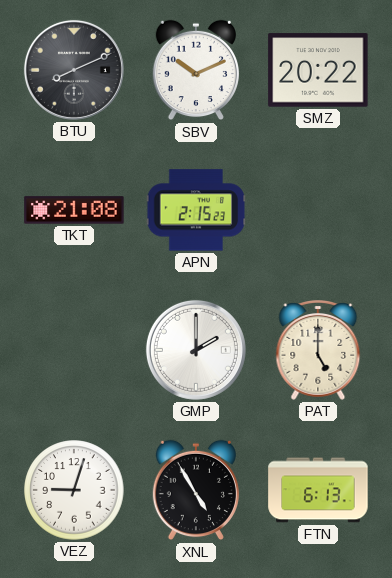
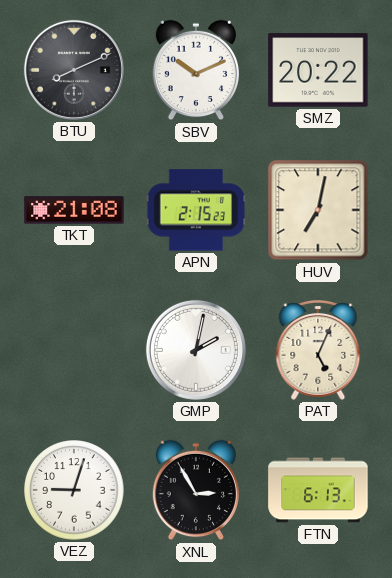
HUV: none -> 7:02
GMP: 2:00 -> 2:02
PAT: 5:00 -> 5:04
XNL: 4:55 -> 2:55
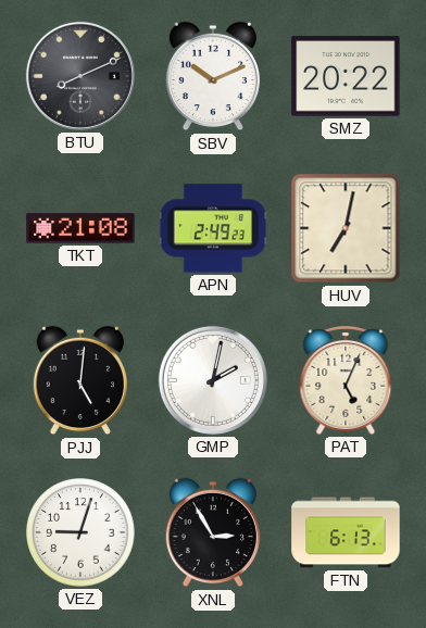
APN: 2:15 -> 2:49
PJJ: none -> 5:01
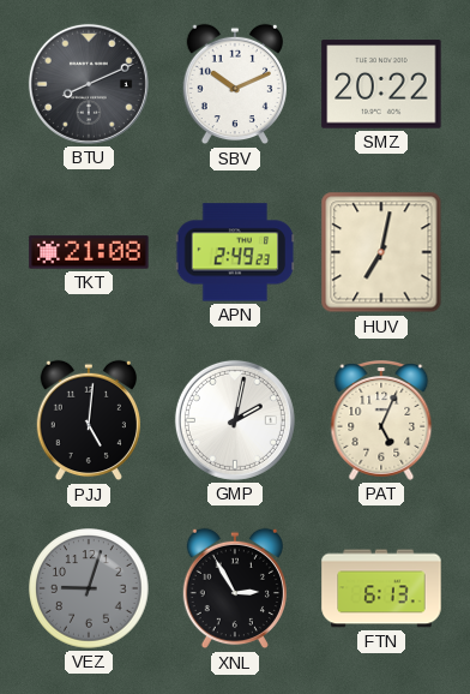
VEZ dial: white -> grey
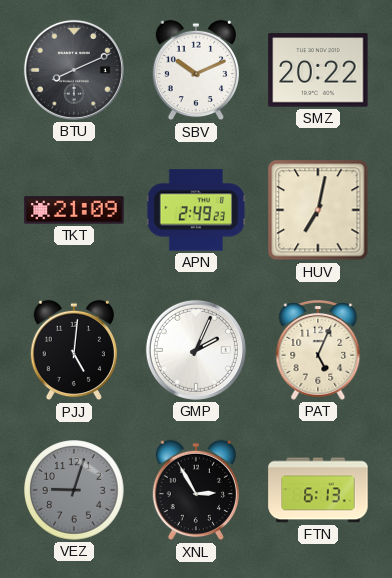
TKT: 21:08 -> 21:09
GMP: 2:02 -> 2:04
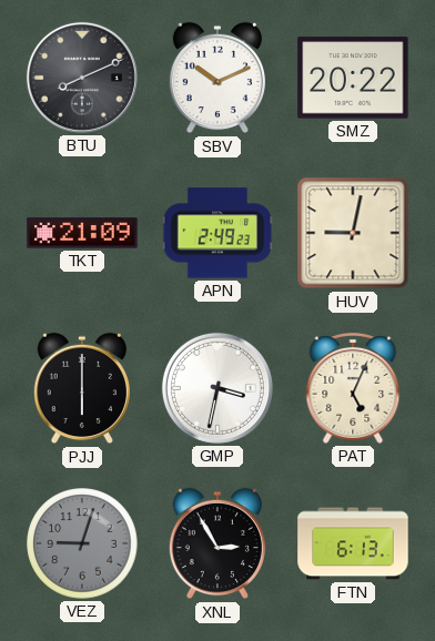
HUV: 7:02 -> 9:02
PJJ: 5:01 -> 6:00
GMP: 2:04 -> 3:32
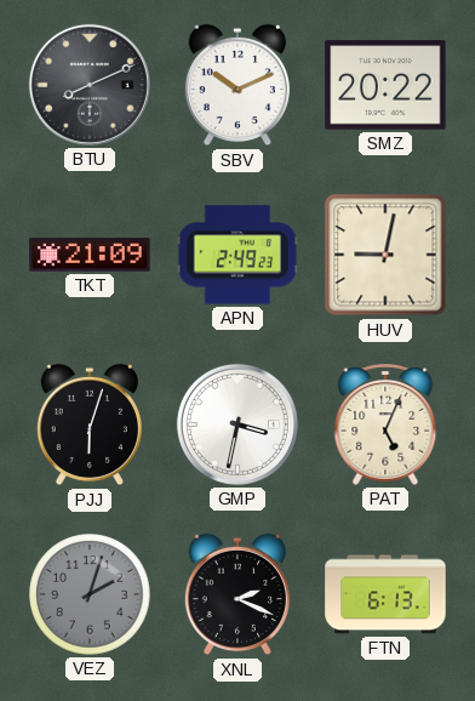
PJJ: 6:00 -> 6:03
VEZ: 9:03 -> 2:03
XNL: 2:55 -> 2:19
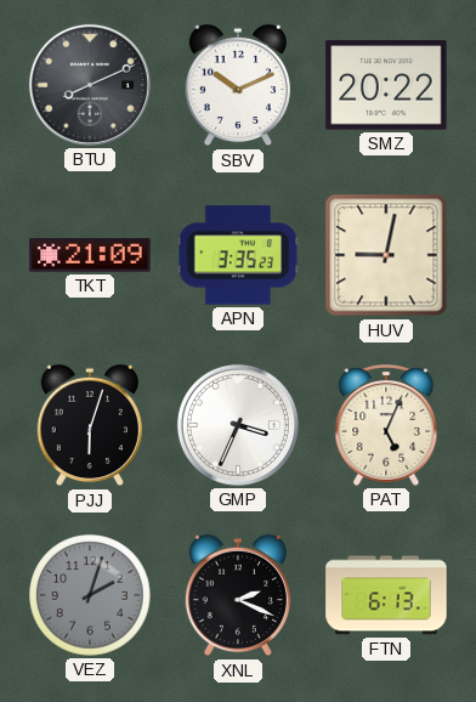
APN: 2:49 -> 3:35
GMP: 3:32 -> 3:34
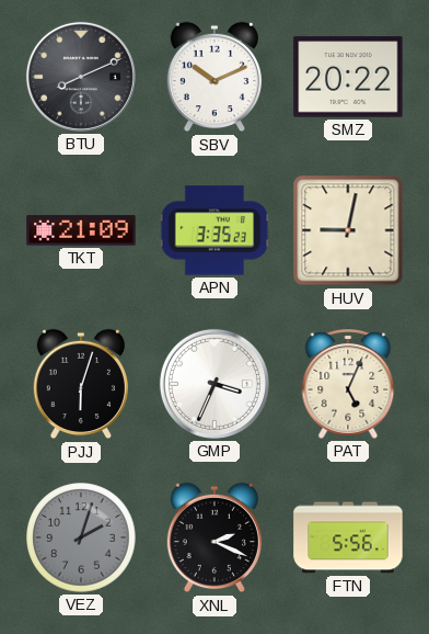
FTN: 6:13 -> 5:56
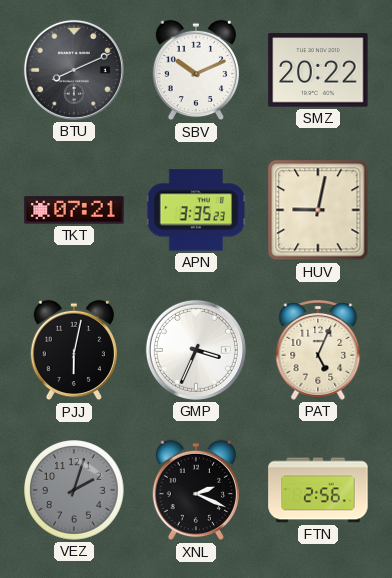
TKT: 21:09 -> 07:21
PJJ: 6:03 -> 6:02
FTN: 5:56 -> 2:56
